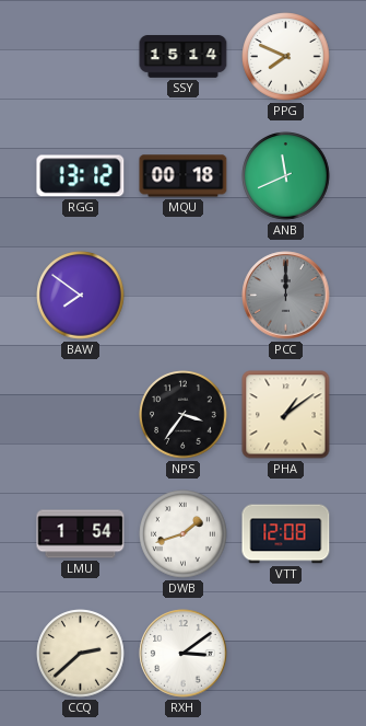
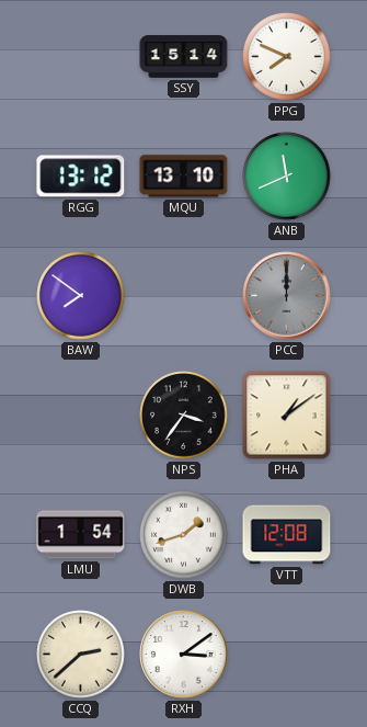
MQU: 00:18 -> 13:10
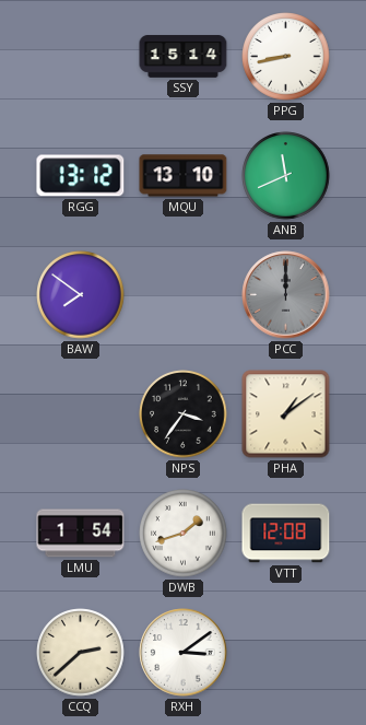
PPG: 7:49 -> 8:43
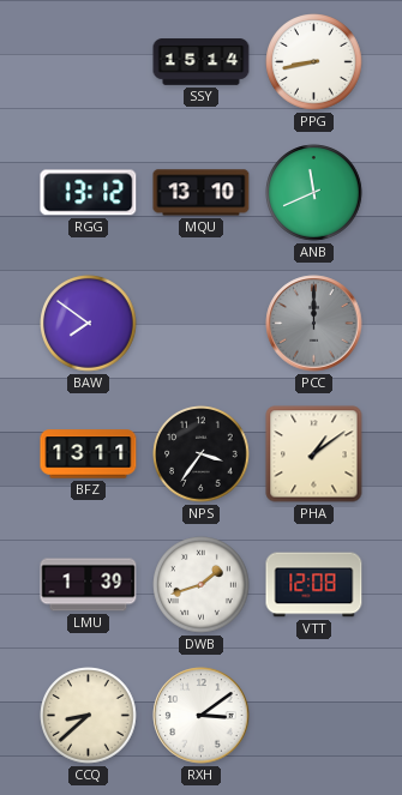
BFZ: none -> 13:11
LMU: 1:54 -> 1:39
CCQ: 2:38 -> 8:38
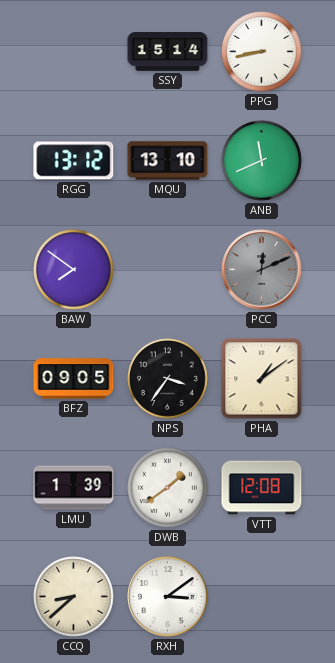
PCC: 12:00 -> 12:11
BFZ: 13:11 -> 09:05
DWB: 1:42 -> 1:39
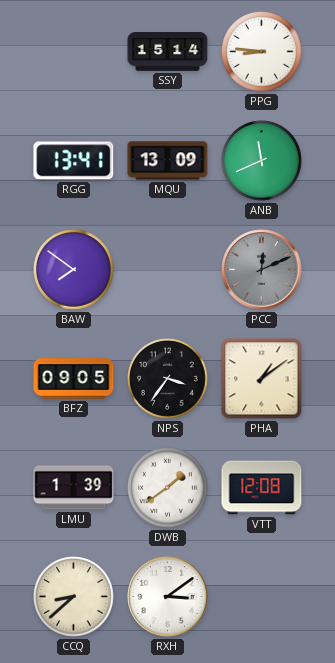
PPG: 8:43 -> 8:46
RGG: 13:12 -> 13:41
MQU: 13:10 -> 13:09
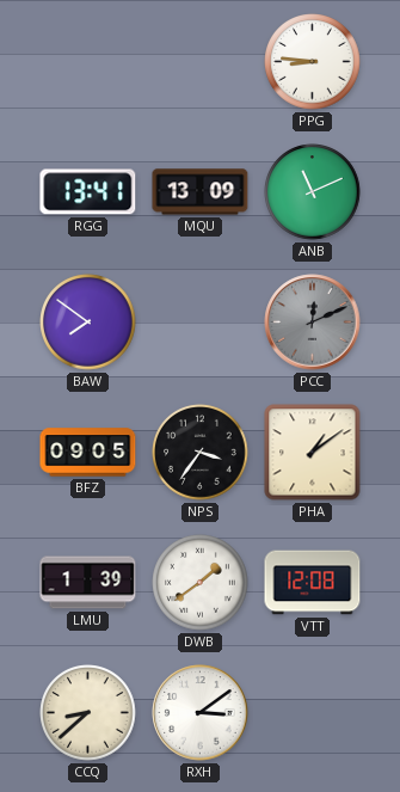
SSY: 15:14 -> none
ANB: 11:41 -> 11:11
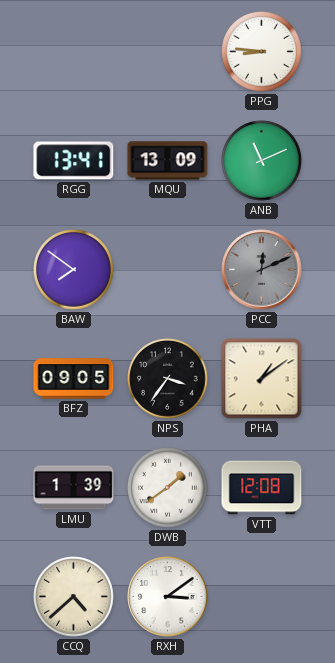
CCQ: 8:38 -> 4:38
